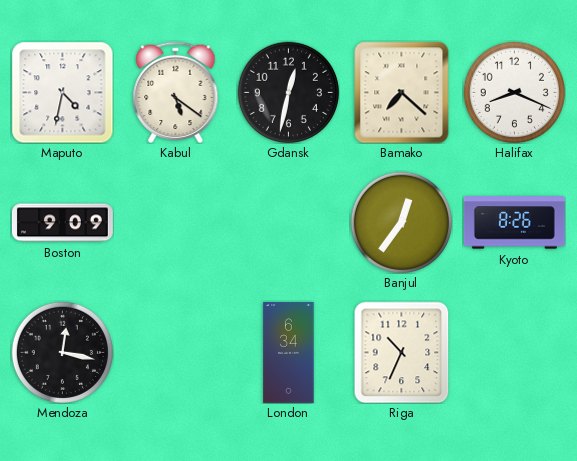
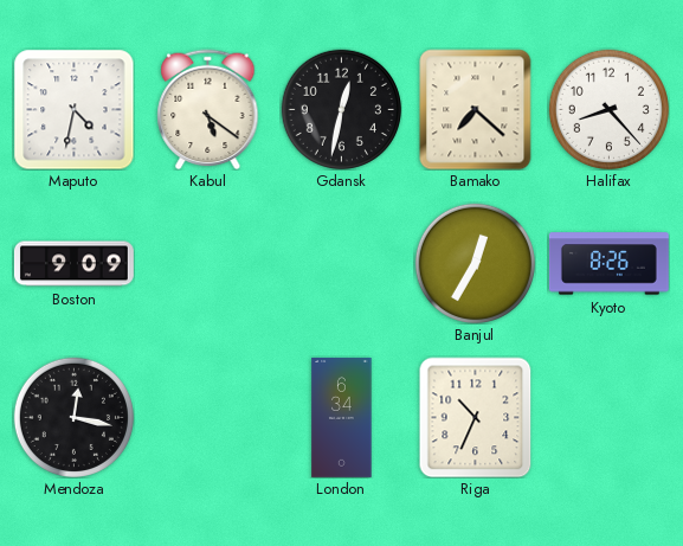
Halifax: 8:19 -> 8:23
Banjul: 12:36 -> 12:35
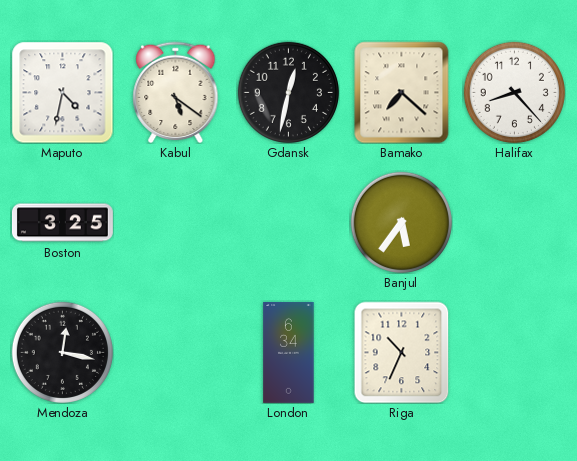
Boston: 9:09 -> 3:25
Banjul: 12:35 -> 5:36
Kyoto: 8:26 -> none
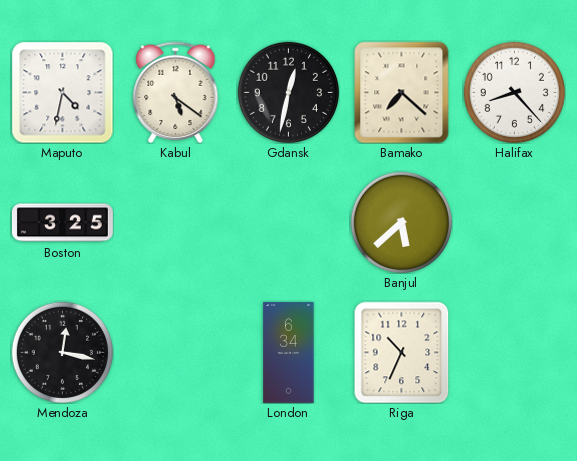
Banjul: 5:36 -> 5:38
